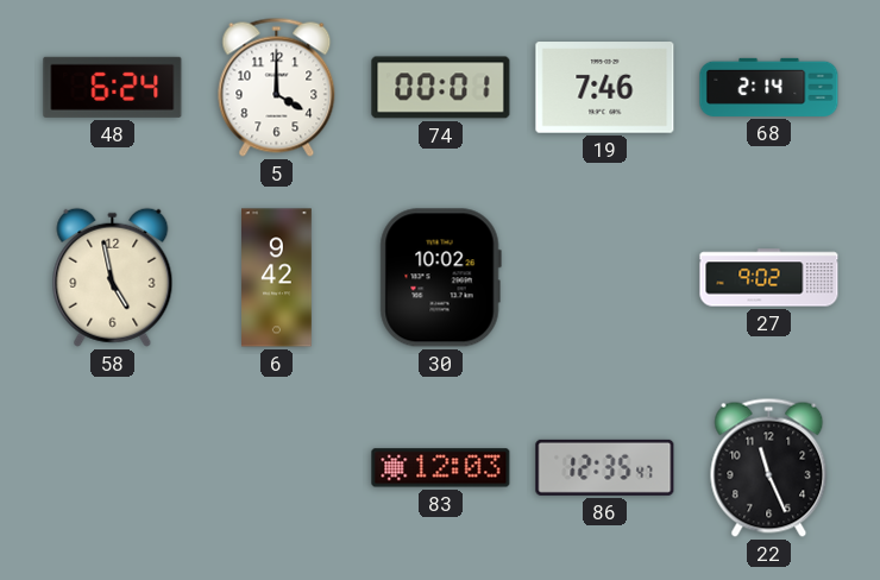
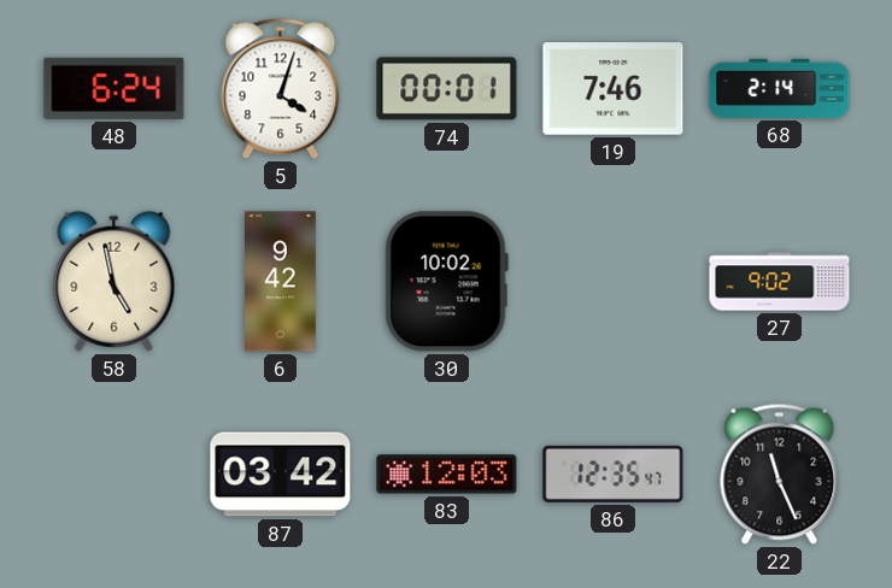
5: 4:00 -> 4:03
87: none -> 03:42
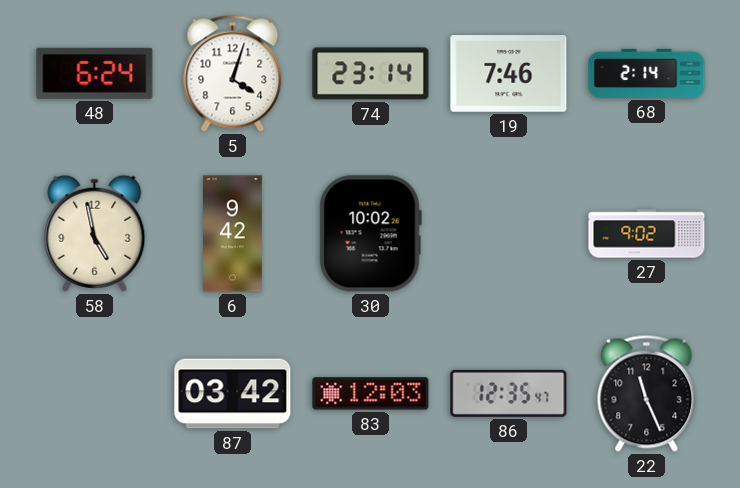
74: 00:01 -> 23:14
